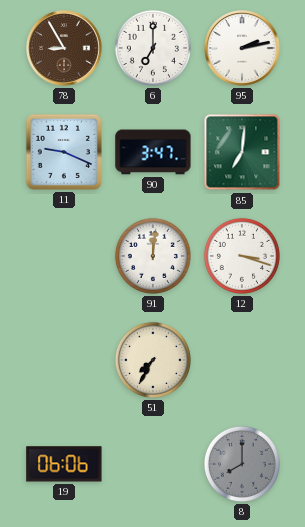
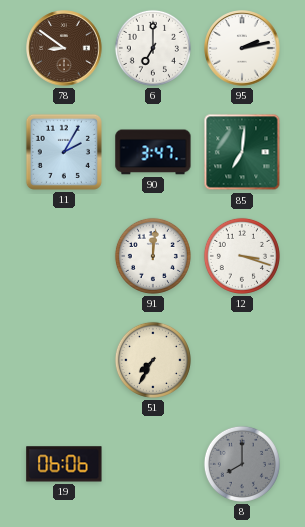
78: 8:55 -> 8:51
11: 9:19 -> 2:05
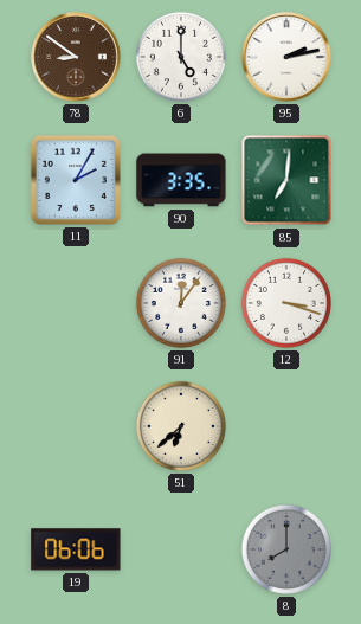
6: 7:00 -> 5:00
90: 3:47 -> 3:35
91: 12:01 -> 12:06
51: 7:35 -> 6:38
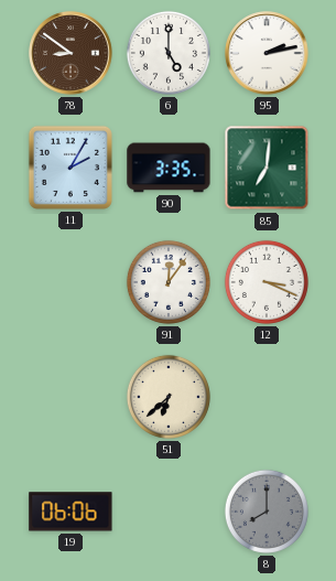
12: 3:18 -> 3:19
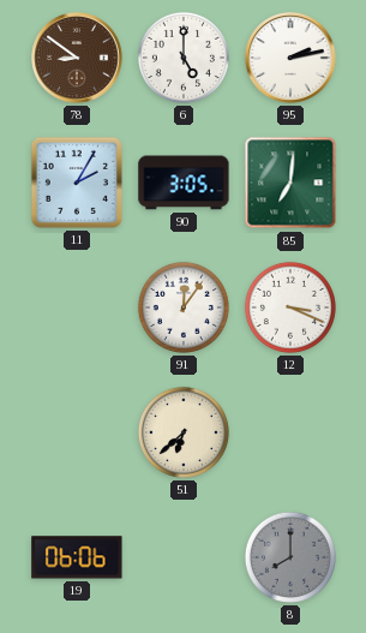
90: 3:35 -> 3:05
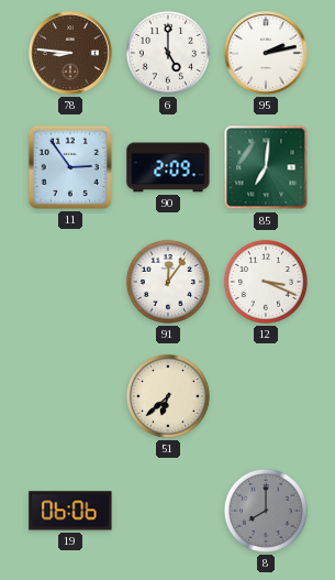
78: 8:51 -> 8:46
11: 2:05 -> 2:54
90: 3:05 -> 2:09
